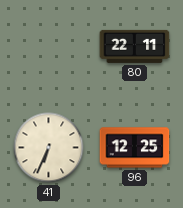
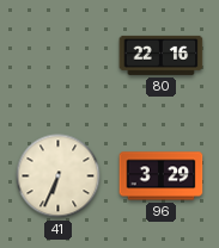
80: 22:11 -> 22:16
96: 12:25 -> 3:29
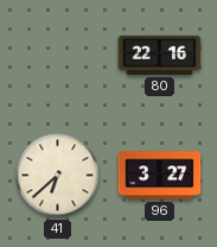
41: 6:34 -> 6:38
96: 3:29 -> 3:27
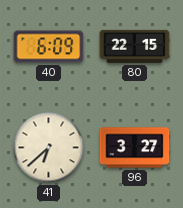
40: none -> 6:09
80: 22:16 -> 22:15
